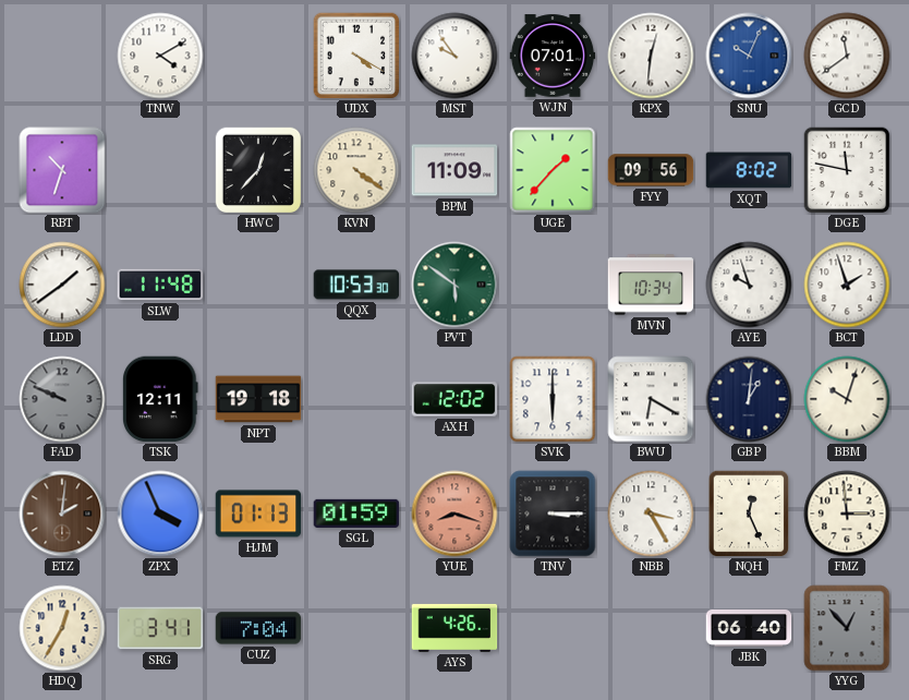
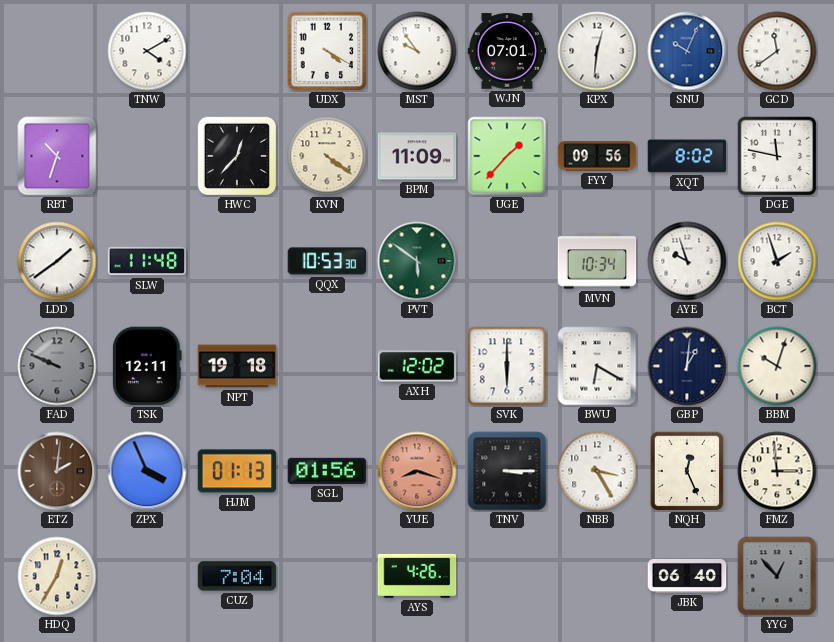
SGL: 01:59 -> 01:56
SRG: 3:41 -> none
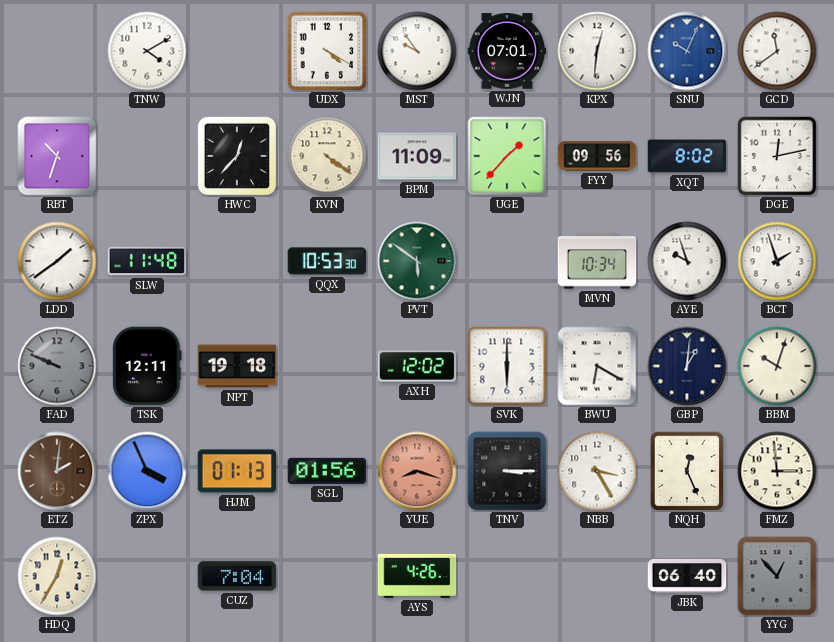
DGE: 11:47 -> 12:13
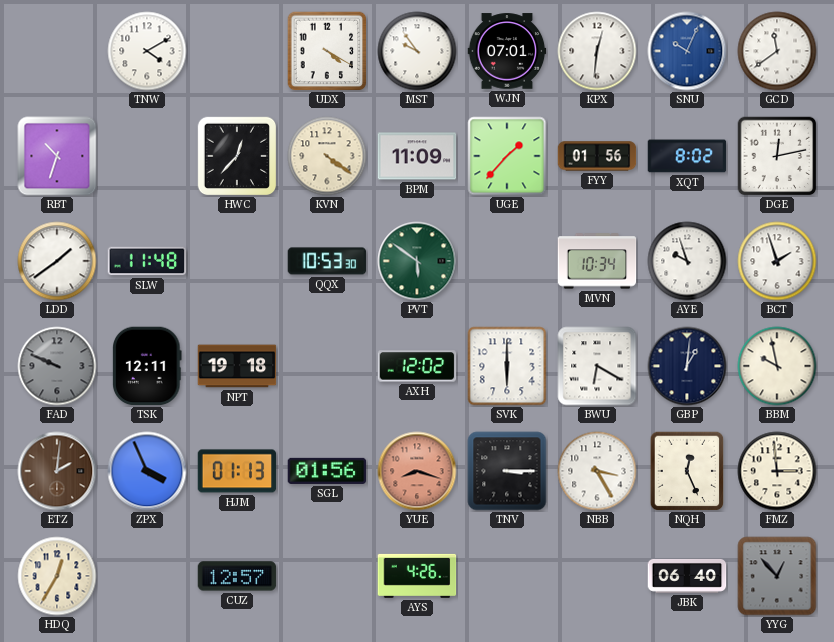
FYY: 09:56 -> 01:56
BBM: 10:03 -> 9:58
CUZ: 7:04 -> 12:57
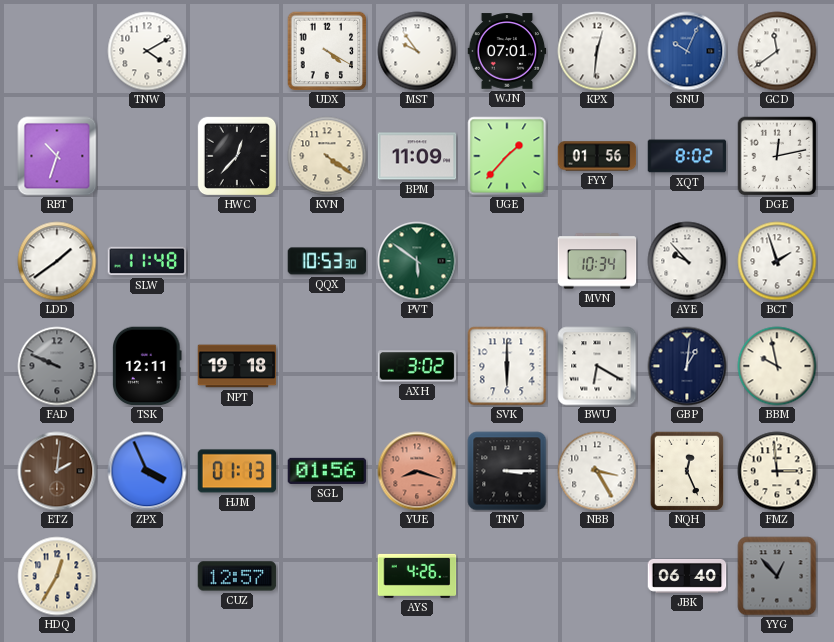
AYE: 9:57 -> 9:53
AXH: 12:02 -> 3:02
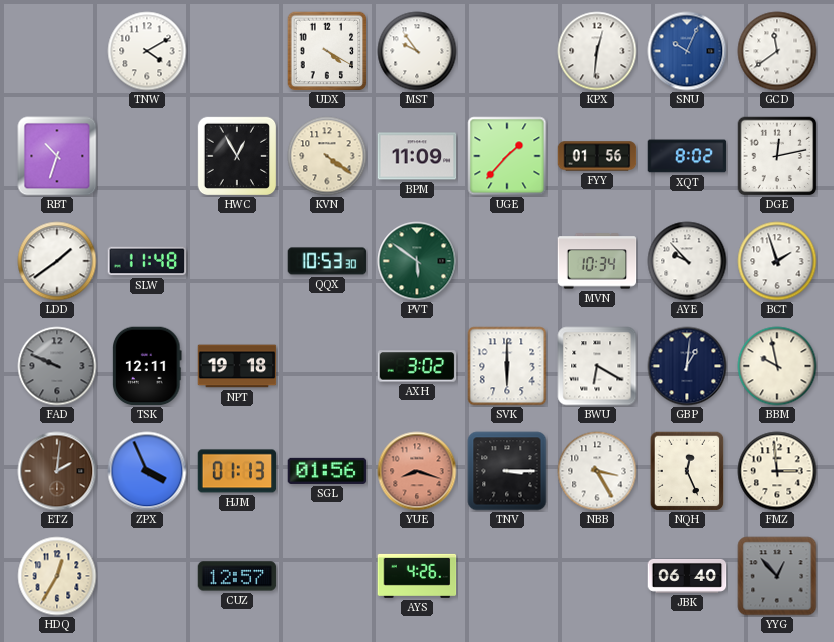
WJN: 07:01 -> none
HWC: 12:37 -> 12:55
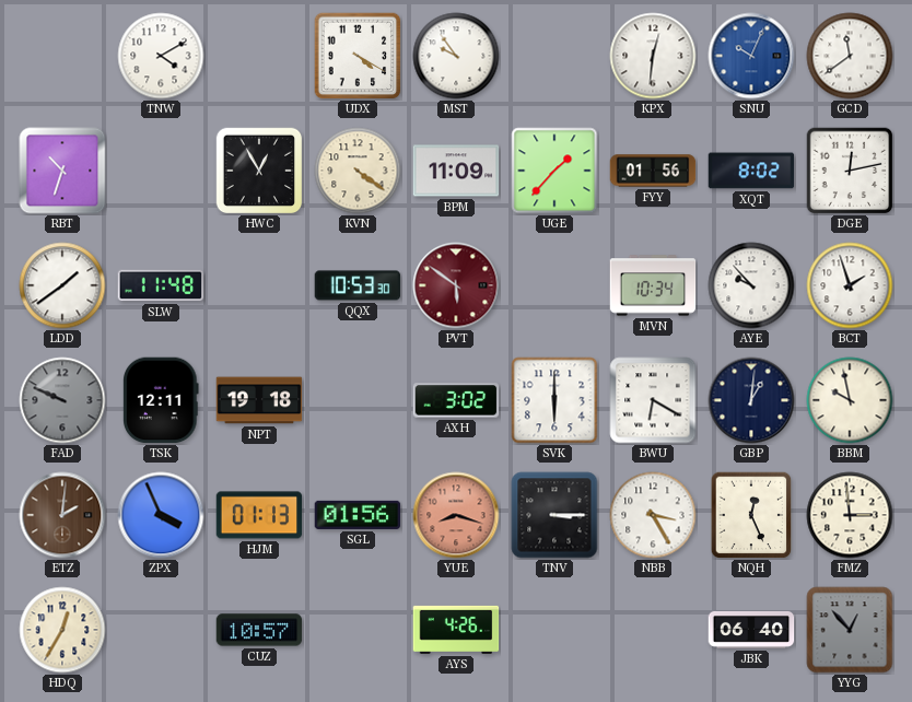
PVT dial: green -> burgundy
CUZ: 12:57 -> 10:57
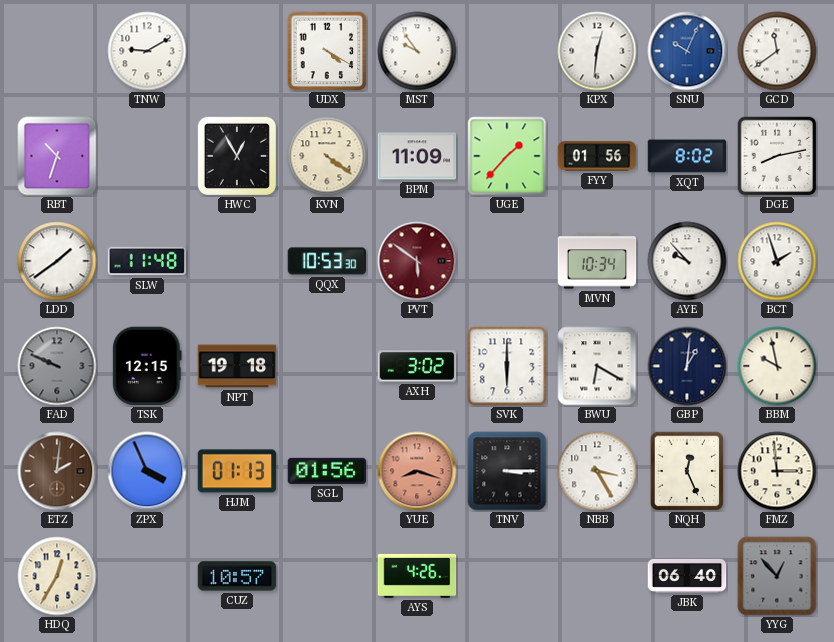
TNW: 4:10 -> 9:10
DGE: 12:13 -> 8:13
TSK: 12:11 -> 12:15
